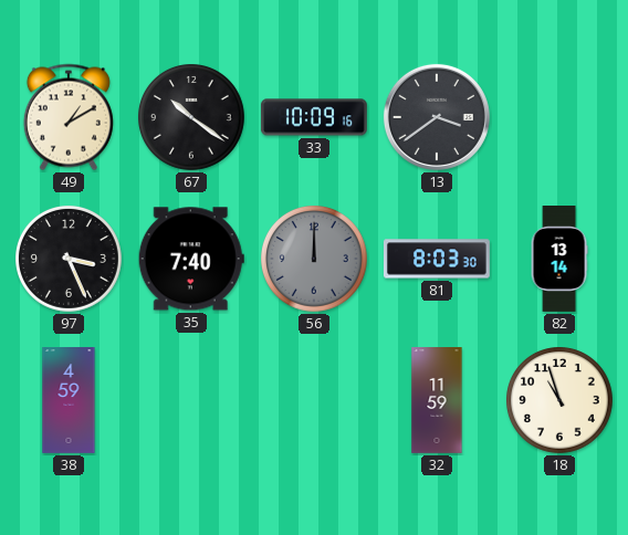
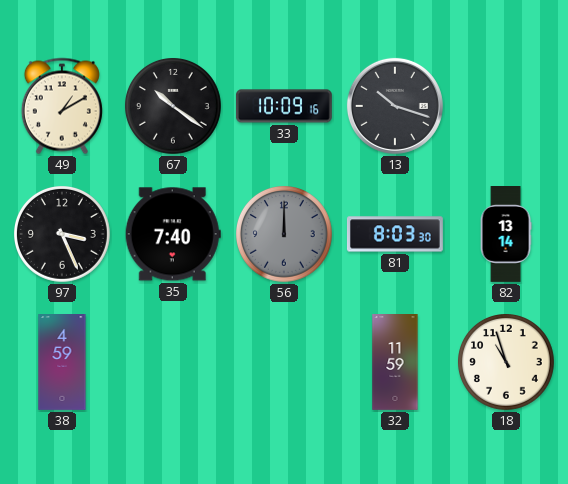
13: 3:39 -> 10:18
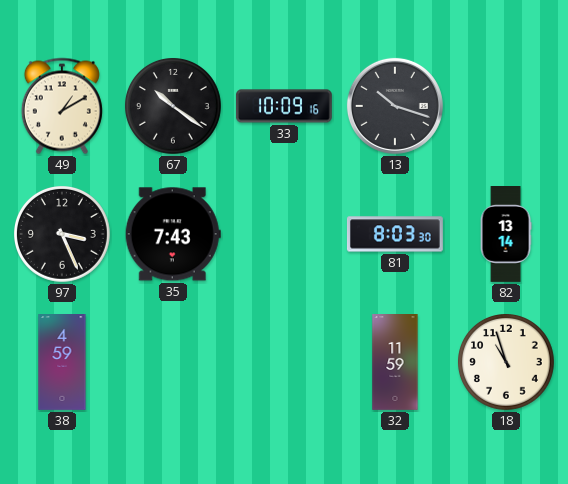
35: 7:40 -> 7:43
56: 12:00 -> none
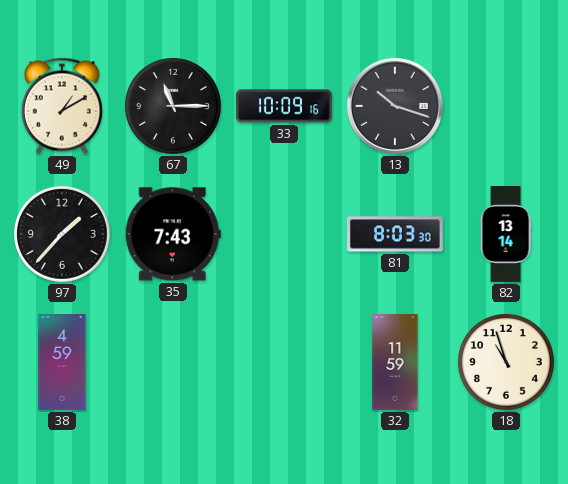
67: 10:21 -> 11:15
97: 3:26 -> 1:37
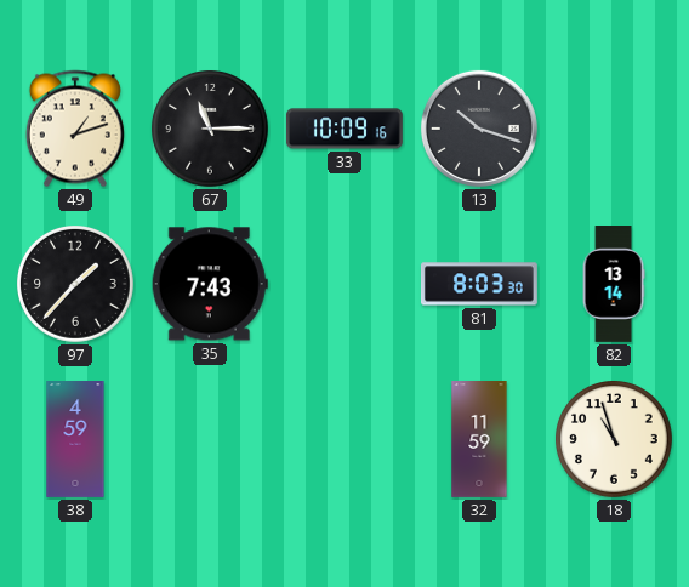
49: 1:10 -> 1:12
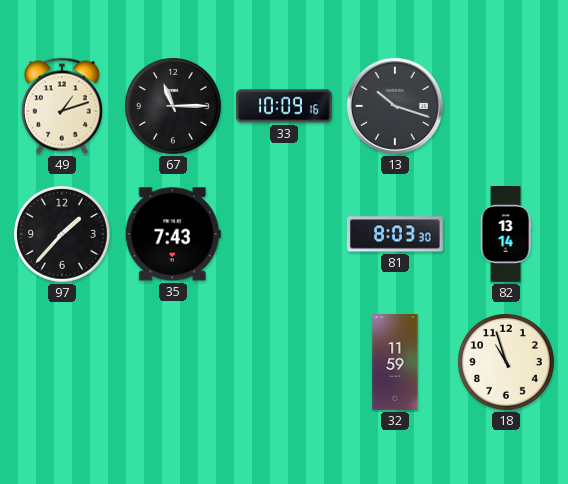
38: 4:59 -> none
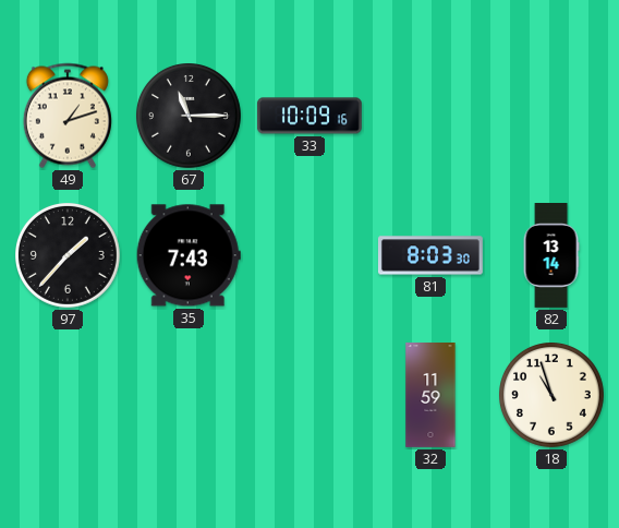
13: 10:18 -> none
